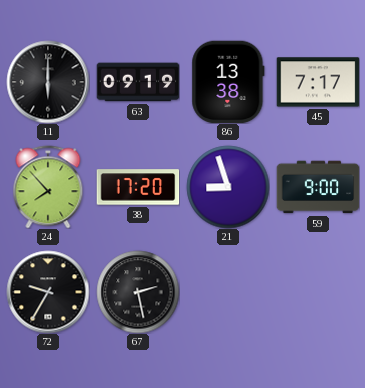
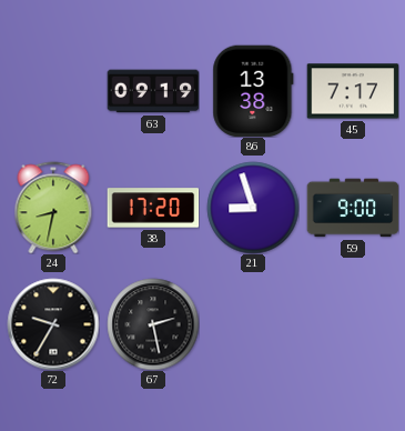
11: 6:00 -> none
24: 7:53 -> 8:32
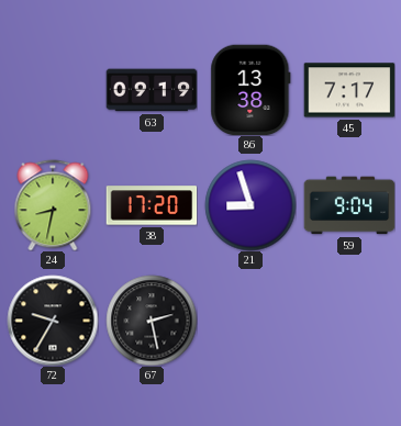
59: 9:00 -> 9:04
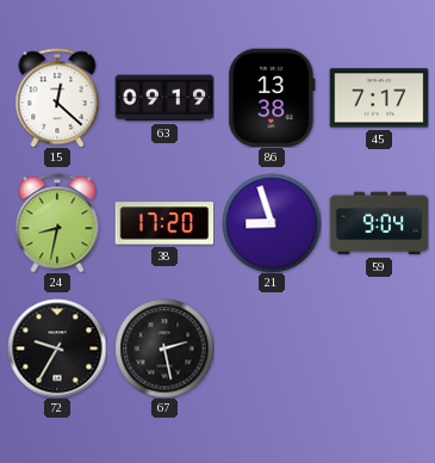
15: none -> 12:22
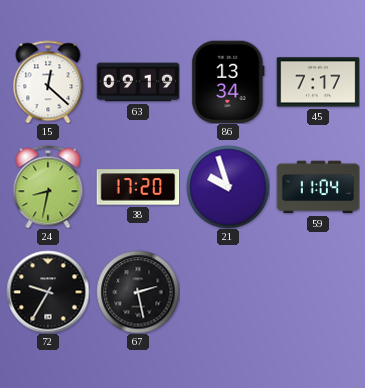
86: 13:38 -> 13:34
21: 8:57 -> 9:57
59: 9:04 -> 11:04
